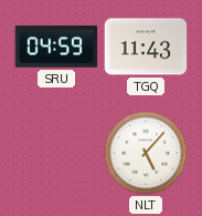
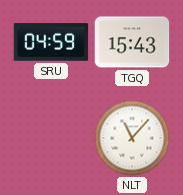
TGQ: 11:43 -> 15:43
NLT: 5:07 -> 11:07
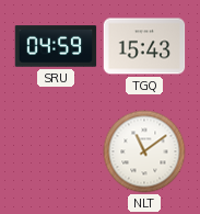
NLT: 11:07 -> 11:09
